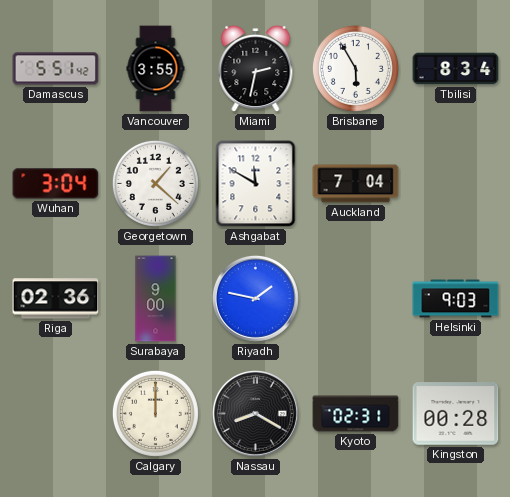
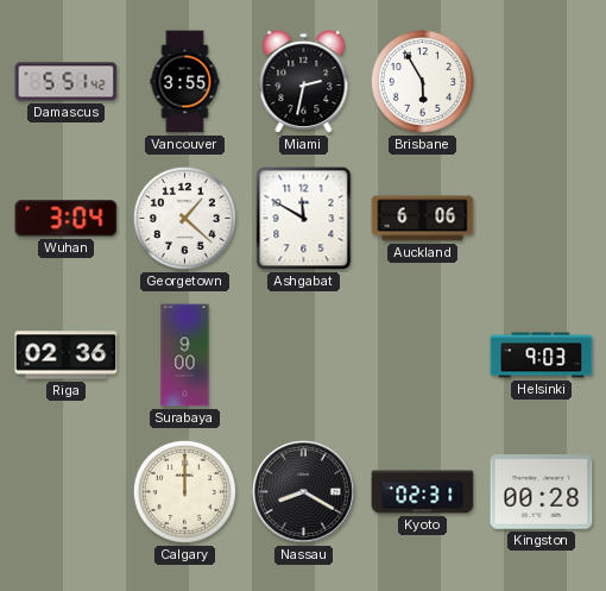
Tbilisi: 8:34 -> none
Auckland: 7:04 -> 6:06
Riyadh: 1:47 -> none
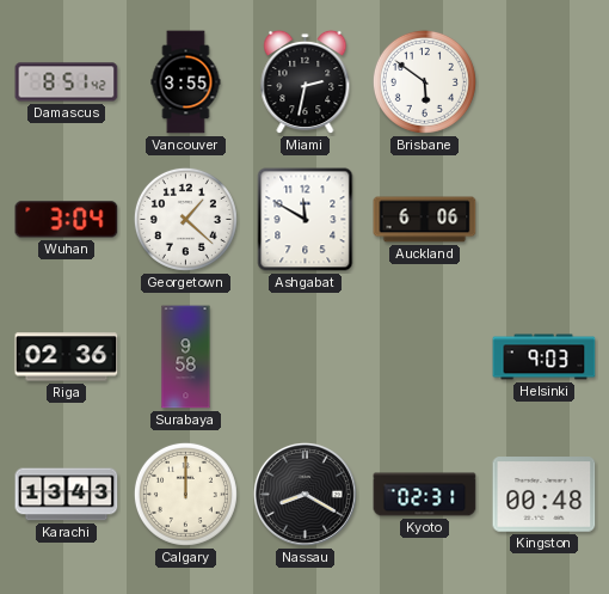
Damascus: 5:51 -> 8:51
Brisbane: 5:55 -> 5:51
Surabaya: 9:00 -> 9:58
Karachi: none -> 13:43
Kingston: 00:28 -> 00:48
